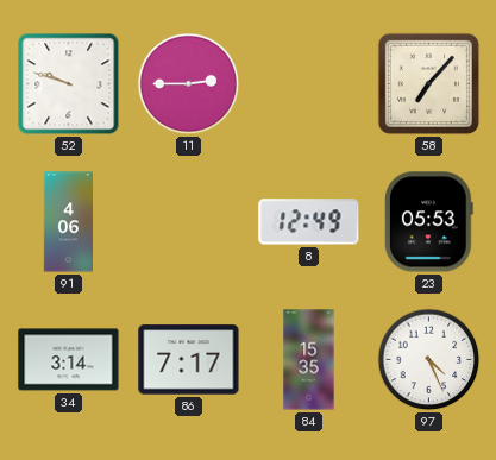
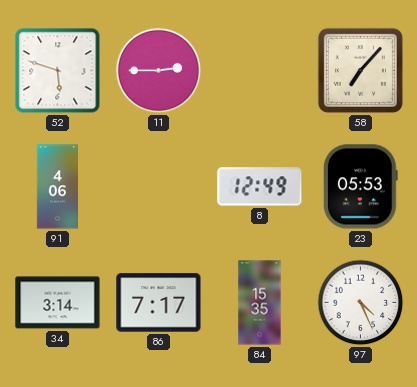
52: 9:48 -> 5:48
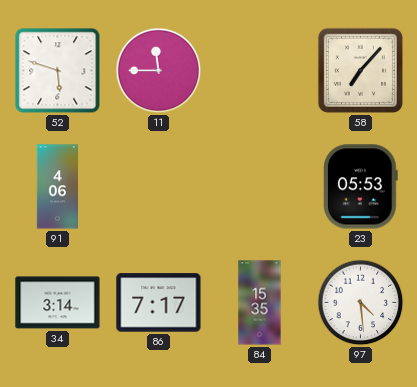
11: 2:45 -> 11:45
8: 12:49 -> none
97: 4:26 -> 4:29
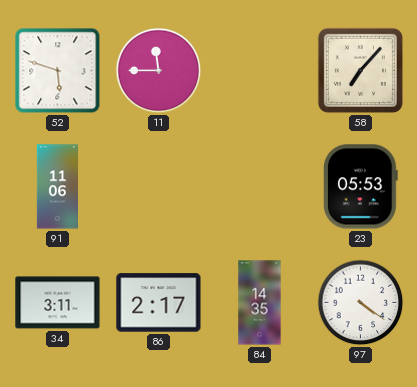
91: 4:06 -> 11:06
34: 3:14 -> 3:11
86: 7:17 -> 2:17
84: 15:35 -> 14:35
97: 4:29 -> 4:21
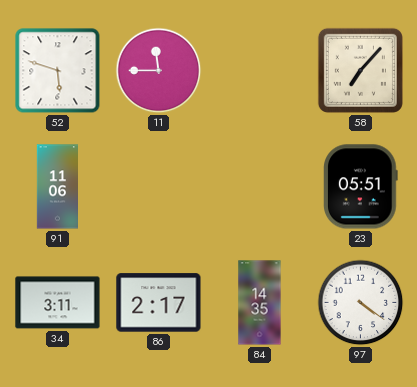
23: 05:53 -> 05:51
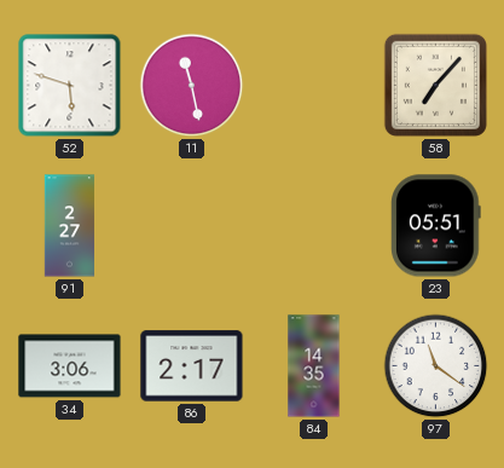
11: 11:45 -> 11:28
91: 11:06 -> 2:27
34: 3:11 -> 3:06
97: 4:21 -> 11:21
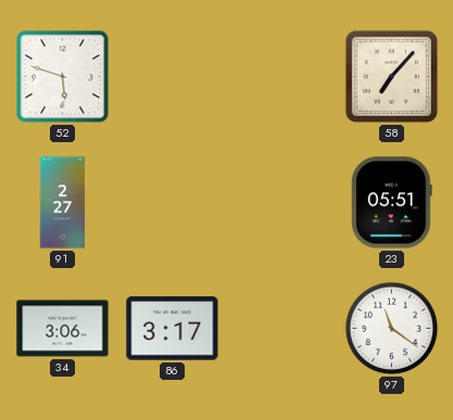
11: 11:28 -> none
86: 2:17 -> 3:17
84: 14:35 -> none
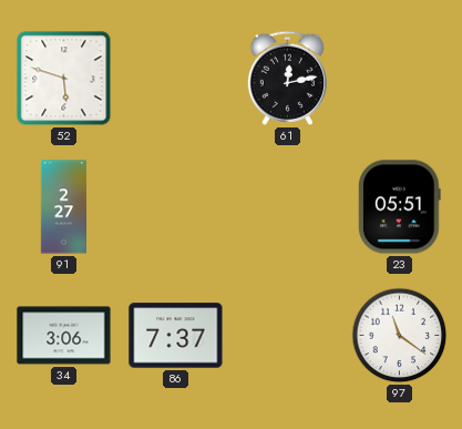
61: none -> 12:13
58: 7:07 -> none
86: 3:17 -> 7:37
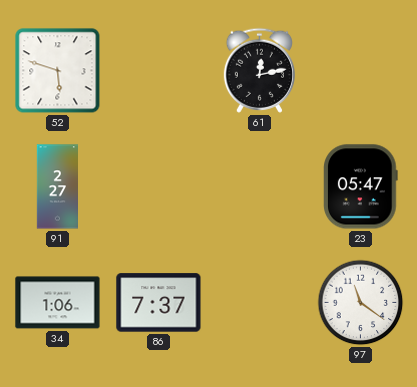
23: 05:51 -> 05:47
34: 3:06 -> 1:06
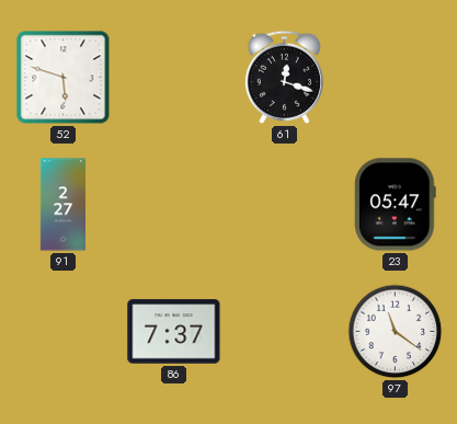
61: 12:13 -> 12:18
34: 1:06 -> none
